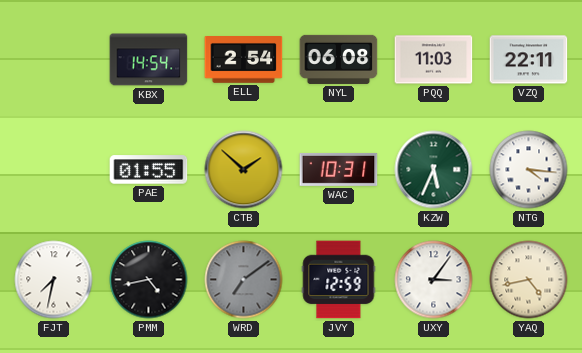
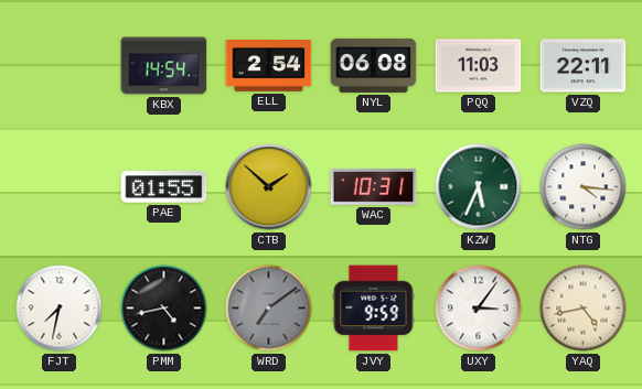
JVY: 12:59 -> 9:59
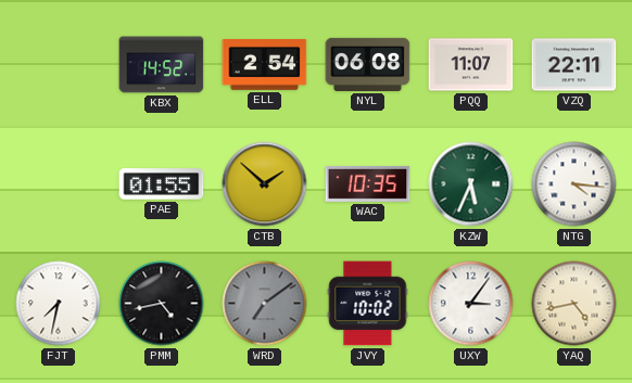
KBX: 14:54 -> 14:52
PQQ: 11:03 -> 11:07
WAC: 10:31 -> 10:35
JVY: 9:59 -> 10:02
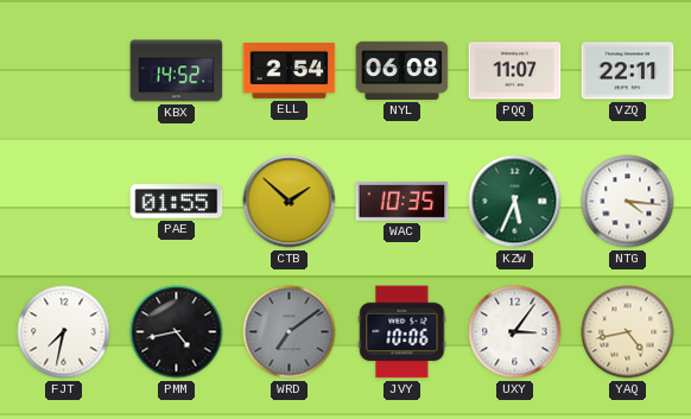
JVY: 10:02 -> 10:06
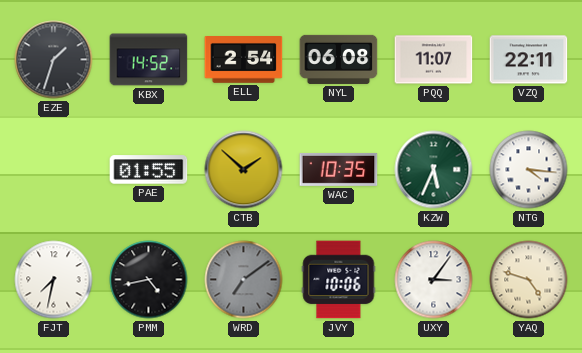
EZE: none -> 1:33
YAQ: 4:43 -> 4:48
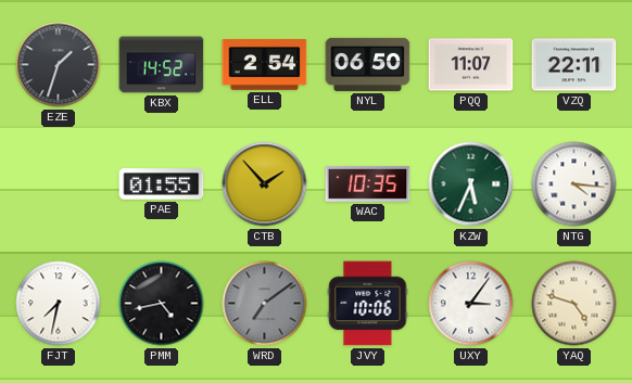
NYL: 06:08 -> 06:50
CTB: 1:52 -> 1:53
